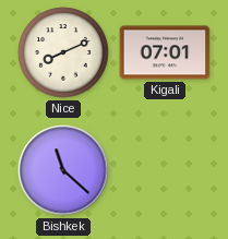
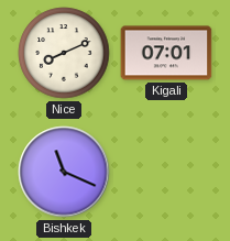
Bishkek: 11:22 -> 11:19
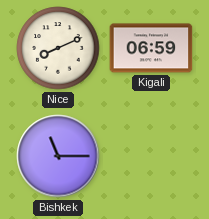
Kigali: 07:01 -> 06:59
Bishkek: 11:19 -> 11:15
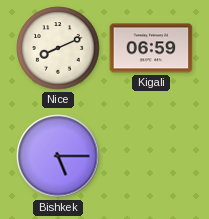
Bishkek: 11:15 -> 5:15
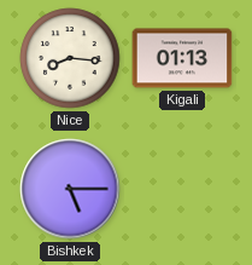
Nice: 8:11 -> 8:16
Kigali: 06:59 -> 01:13
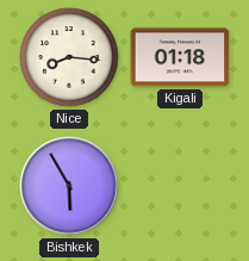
Kigali: 01:13 -> 01:18
Bishkek: 5:15 -> 5:55
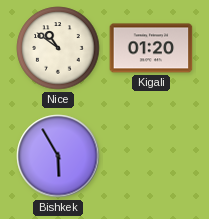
Nice: 8:16 -> 10:51
Kigali: 01:18 -> 01:20
